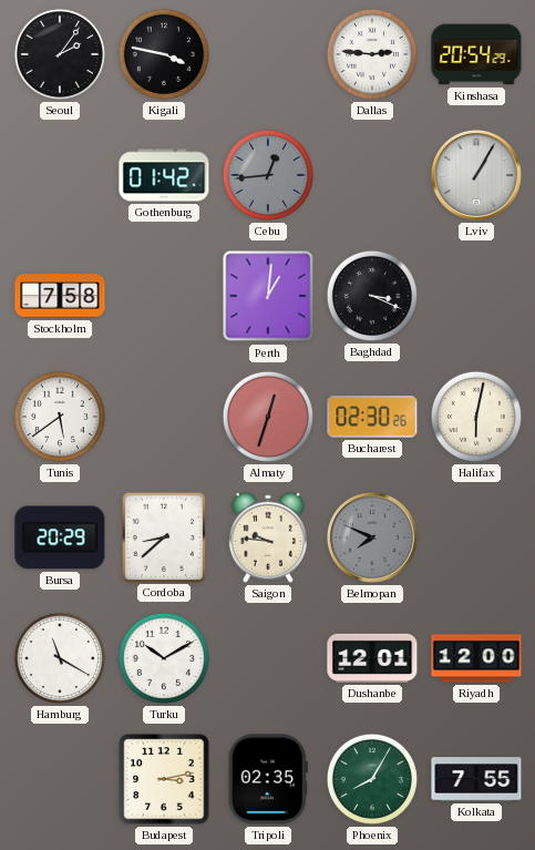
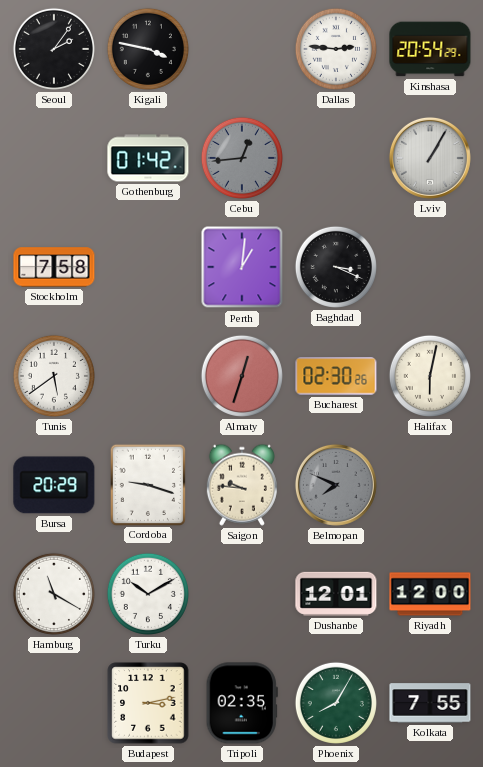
Cordoba: 8:38 -> 9:18
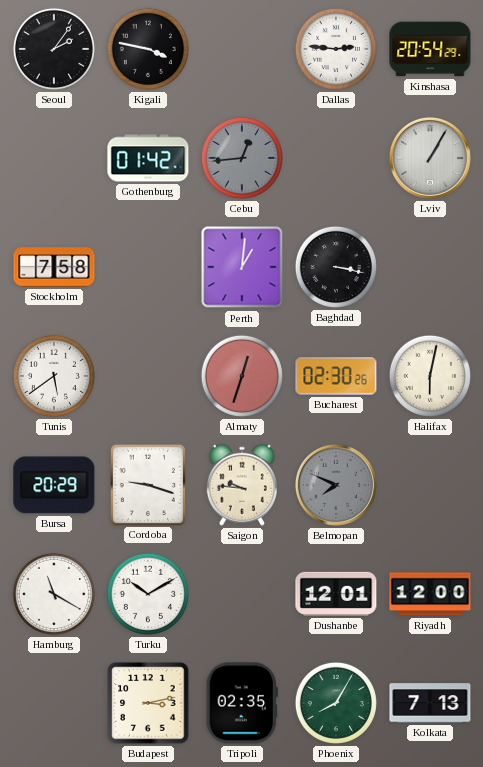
Baghdad: 3:19 -> 3:17
Kolkata: 7:55 -> 7:13
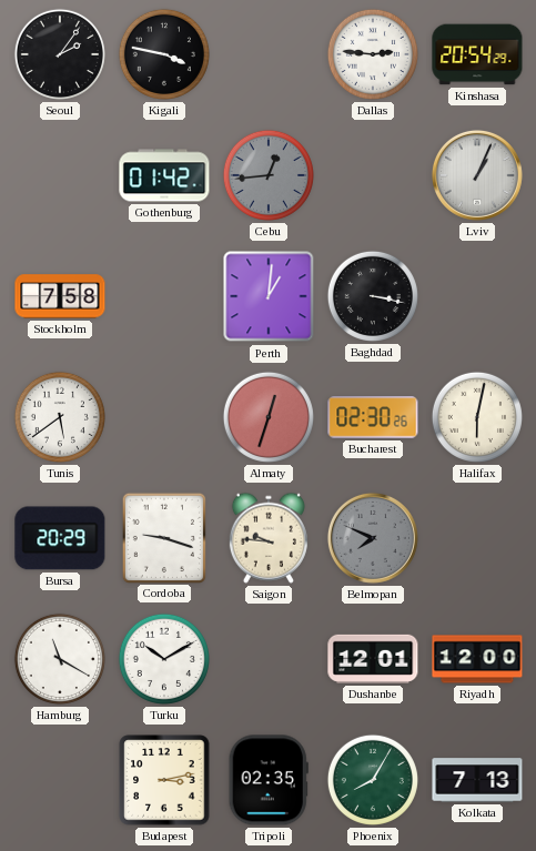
Lviv: 1:05 -> 1:04
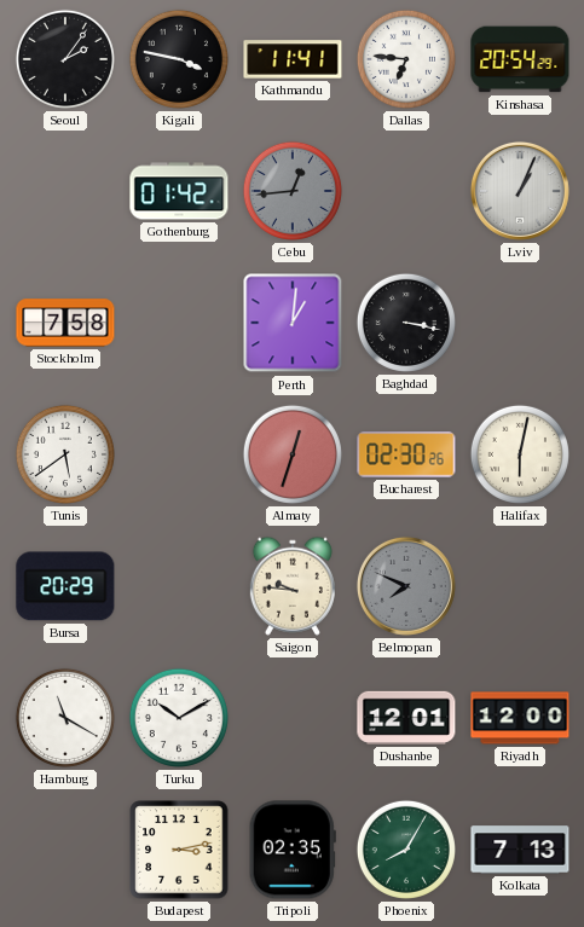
Kathmandu: none -> 11:41
Dallas: 2:46 -> 6:46
Cordoba: 9:18 -> none
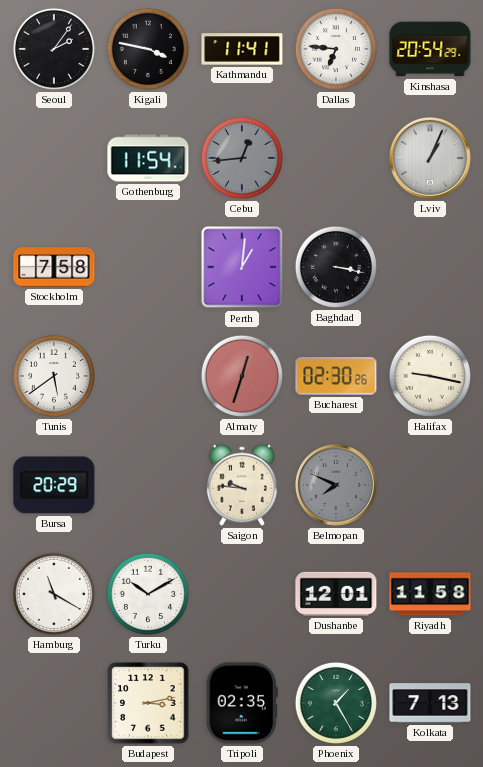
Gothenburg: 01:42 -> 11:54
Halifax: 6:02 -> 9:17
Riyadh: 12:00 -> 11:58
Phoenix: 8:05 -> 1:25
